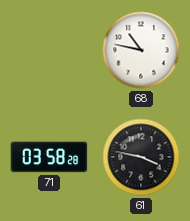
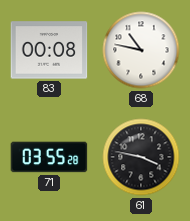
83: none -> 00:08
71: 03:58 -> 03:55
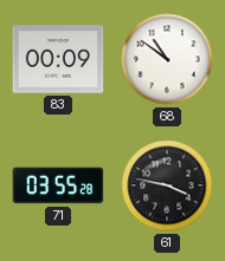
83: 00:08 -> 00:09
68: 10:47 -> 10:51
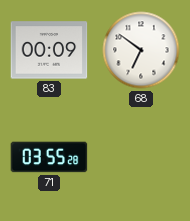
68: 10:51 -> 6:51
61: 3:47 -> none
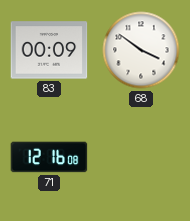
68: 6:51 -> 3:51
71: 03:55 -> 12:16
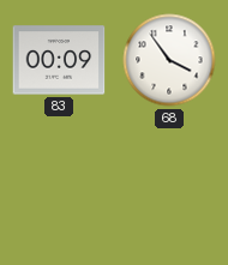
68: 3:51 -> 3:54
71: 12:16 -> none
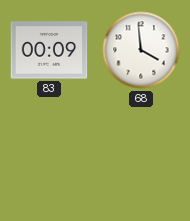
68: 3:54 -> 3:59
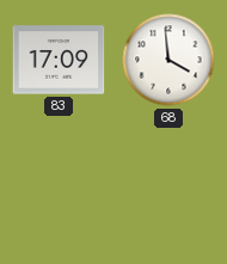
83: 00:09 -> 17:09
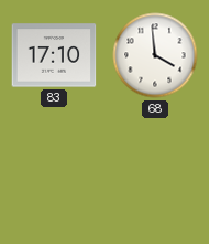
83: 17:09 -> 17:10
